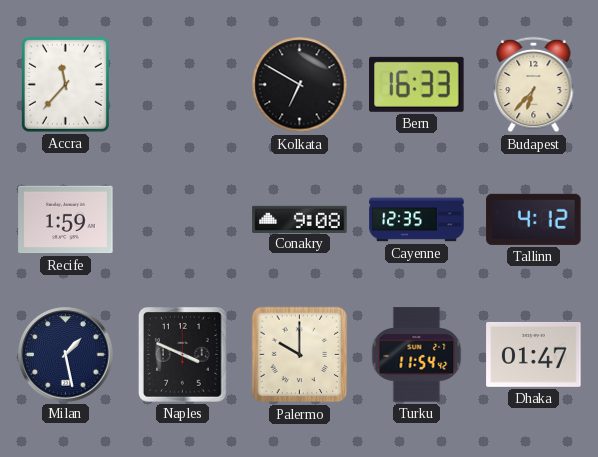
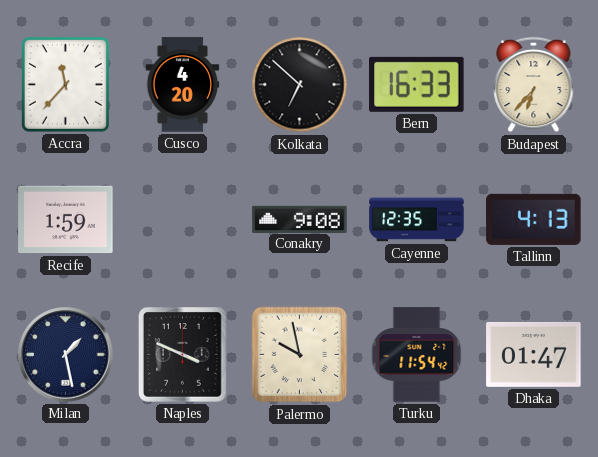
Cusco: none -> 4:20
Kolkata: 6:50 -> 6:52
Tallinn: 4:12 -> 4:13
Palermo: 10:00 -> 9:58
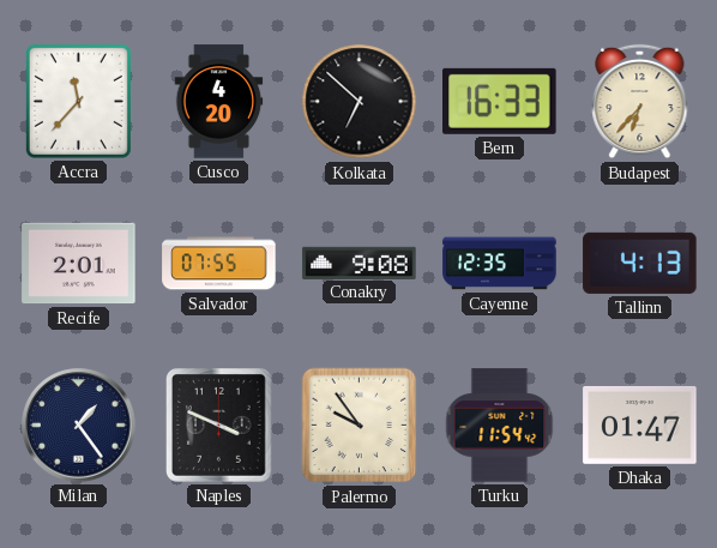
Recife: 1:59 -> 2:01
Salvador: none -> 07:55
Milan: 1:28 -> 1:24
Palermo: 9:58 -> 9:54
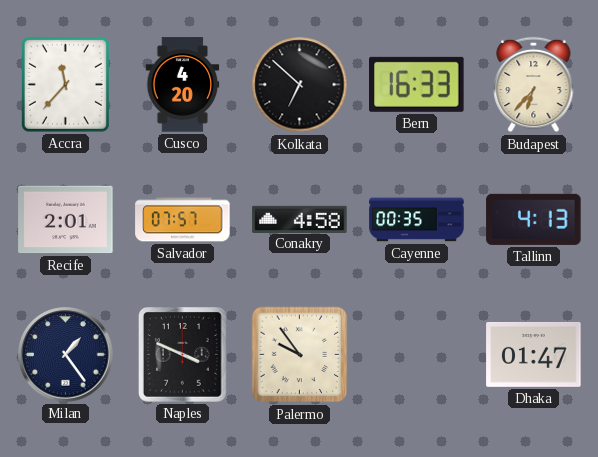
Salvador: 07:55 -> 07:57
Conakry: 9:08 -> 4:58
Cayenne: 12:35 -> 00:35
Turku: 11:54 -> none
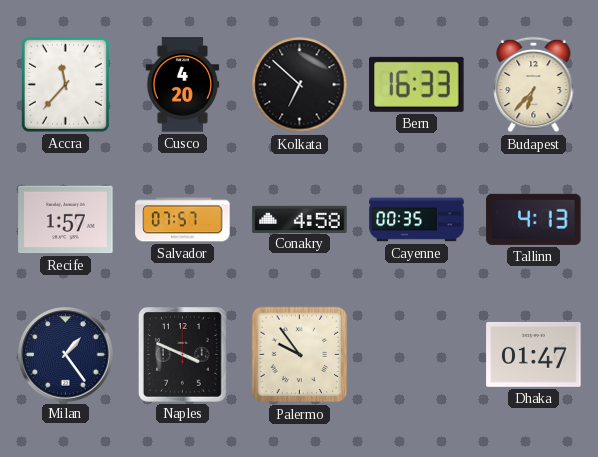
Recife: 2:01 -> 1:57
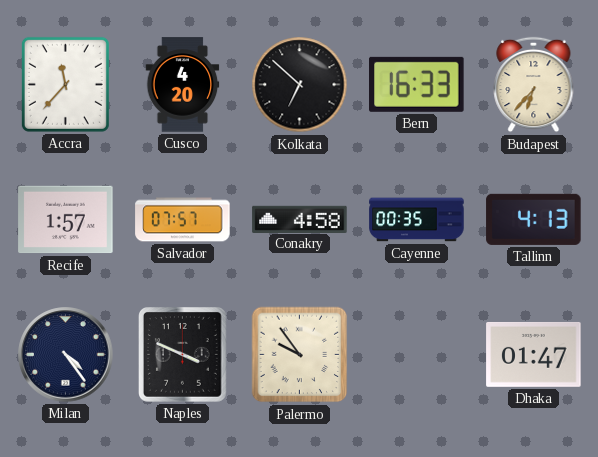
Milan: 1:24 -> 4:24
